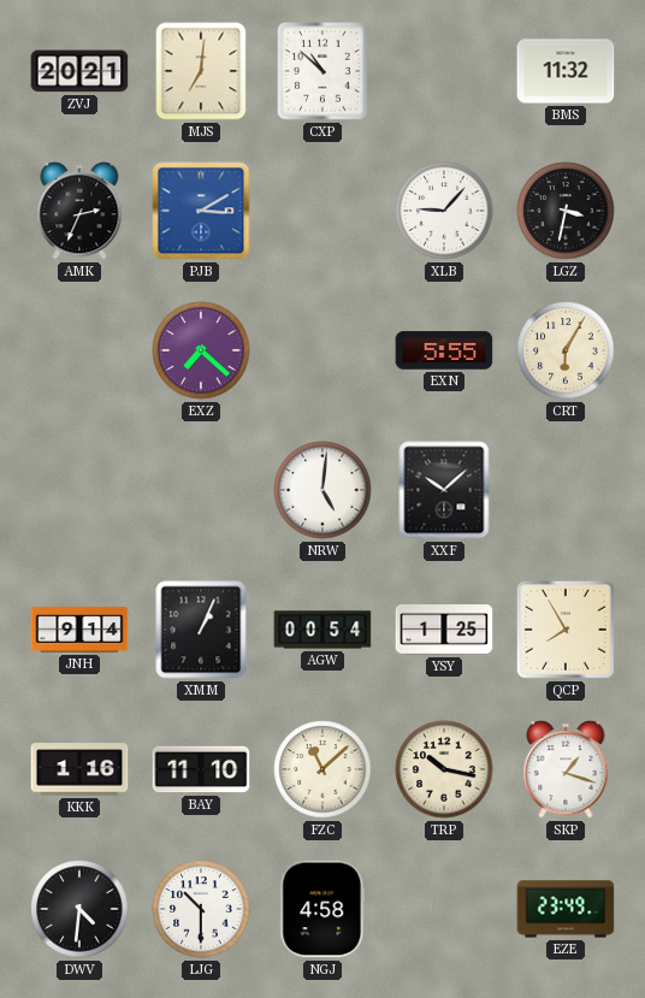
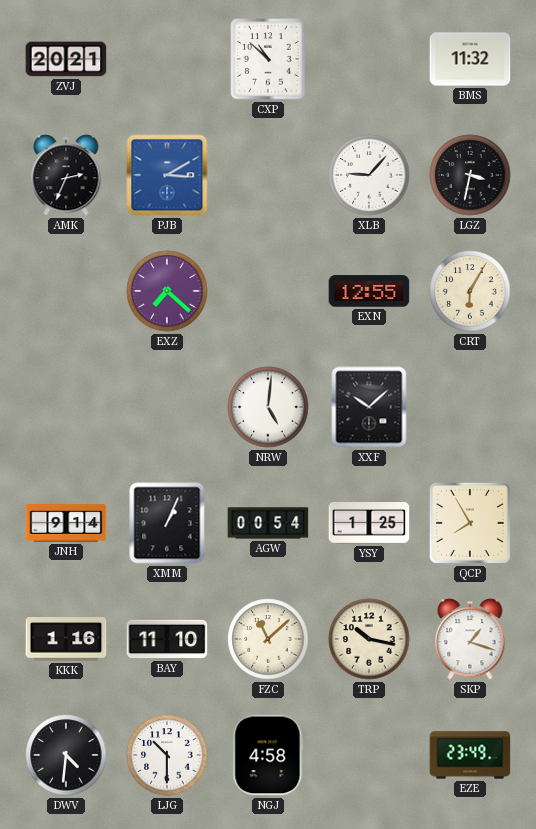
MJS: 7:01 -> none
EXN: 5:55 -> 12:55
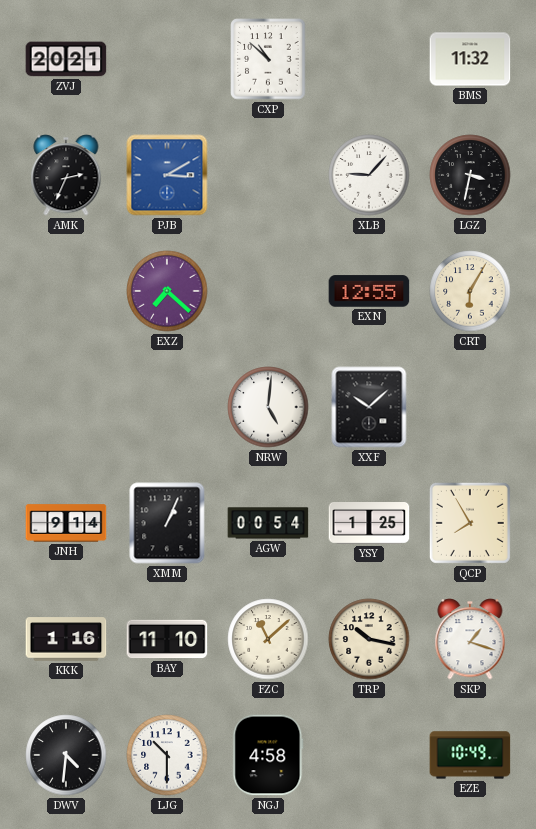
EZE: 23:49 -> 10:49
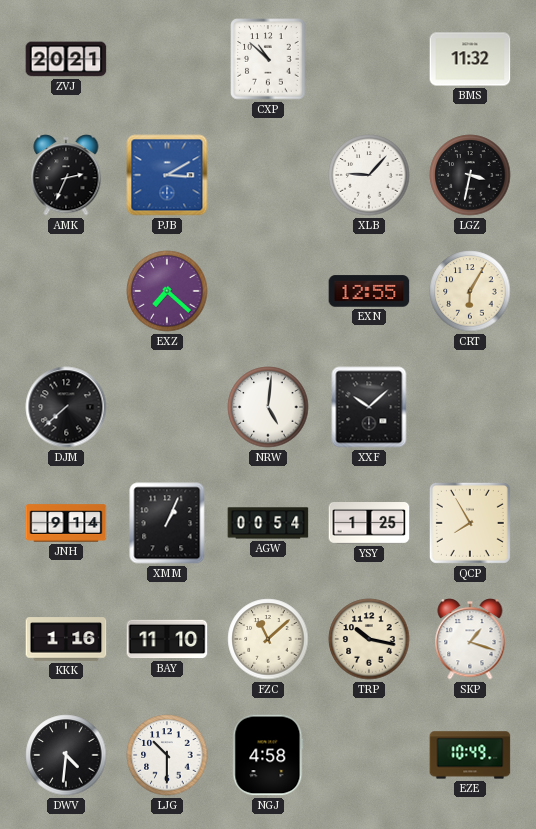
DJM: none -> 7:38
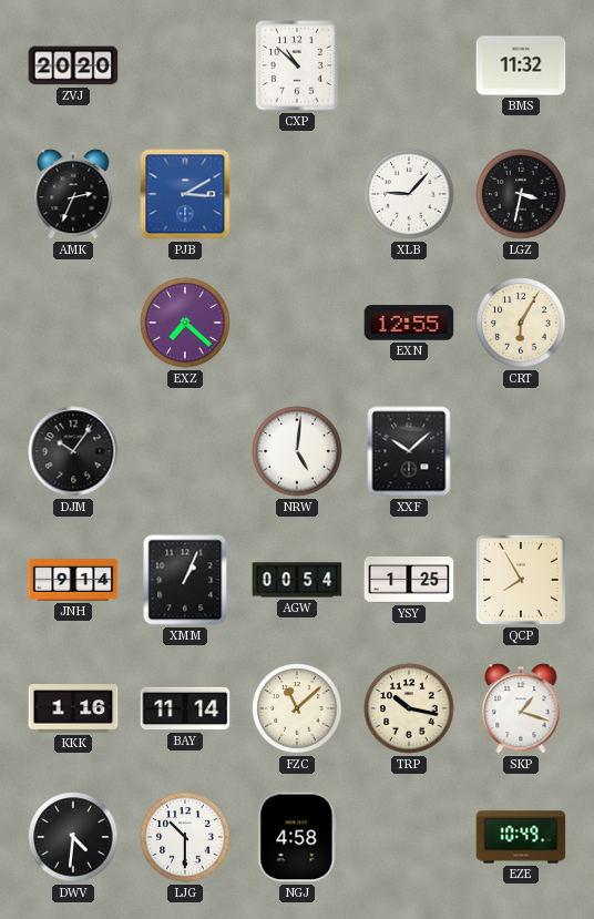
ZVJ: 20:21 -> 20:20
DJM: 7:38 -> 10:06
BAY: 11:10 -> 11:14
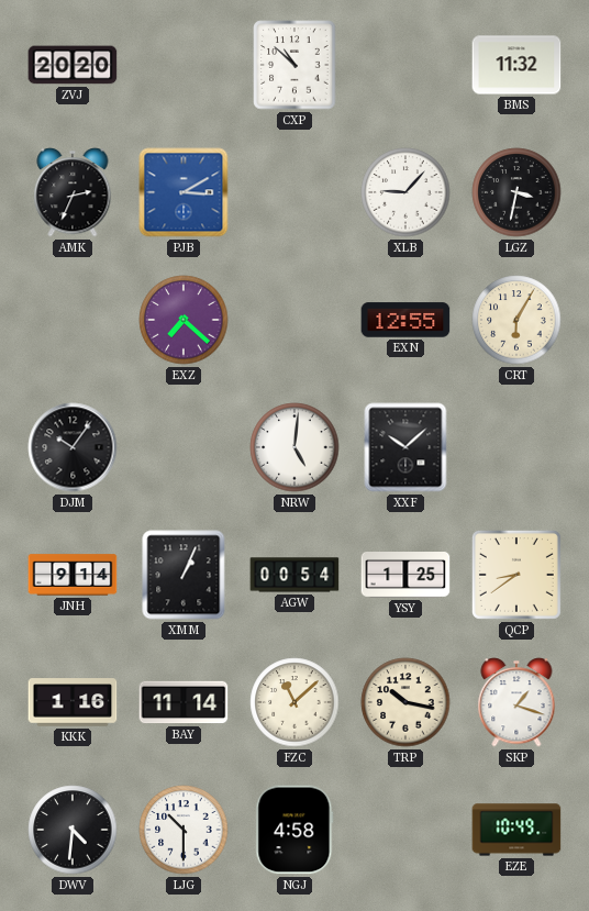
QCP: 7:55 -> 8:39
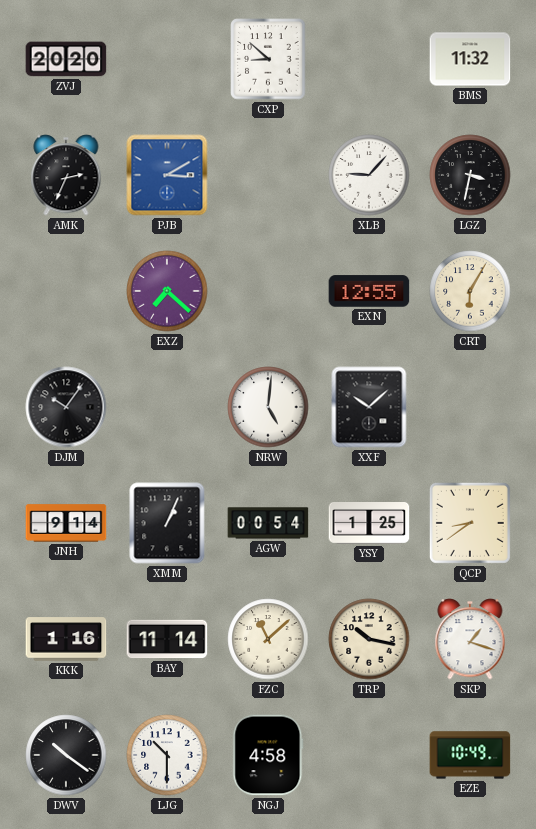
CXP: 10:52 -> 8:52
DWV: 4:31 -> 10:21
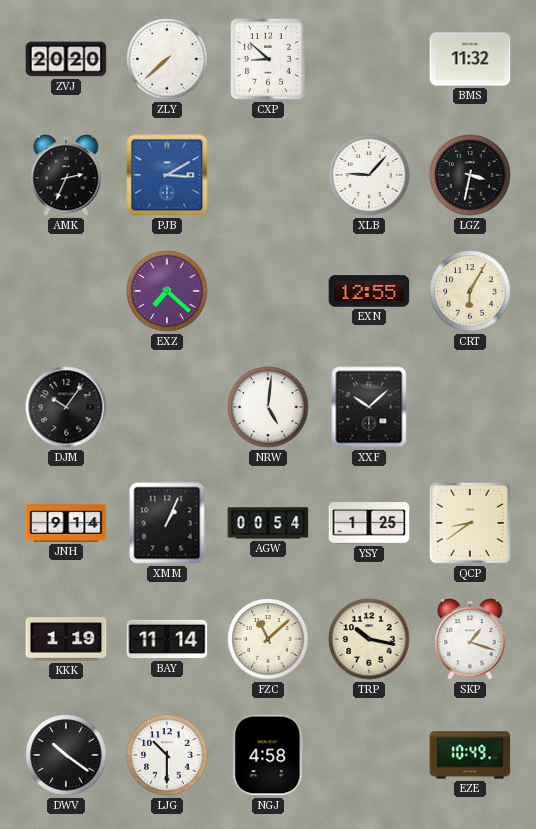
ZLY: none -> 7:38
KKK: 1:16 -> 1:19
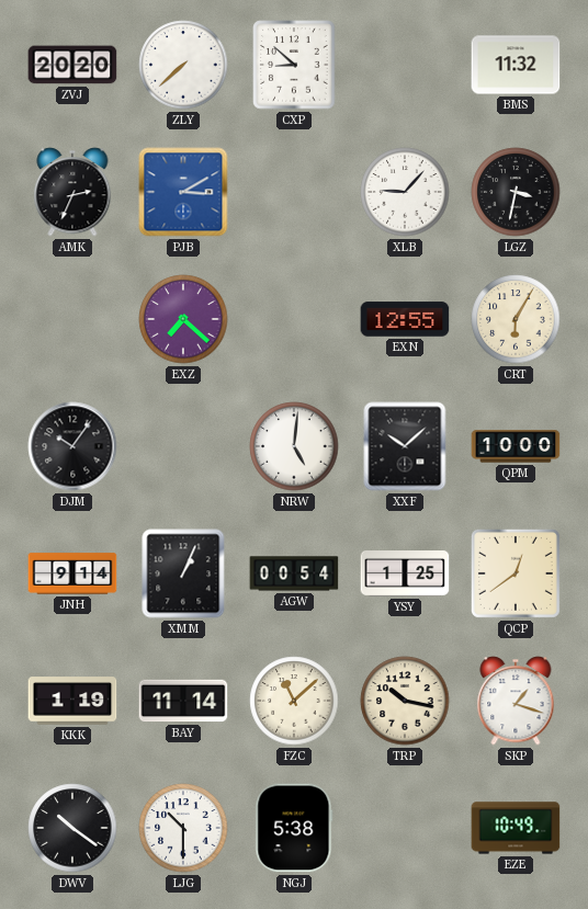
QPM: none -> 10:00
QCP: 8:39 -> 12:39
NGJ: 4:58 -> 5:38
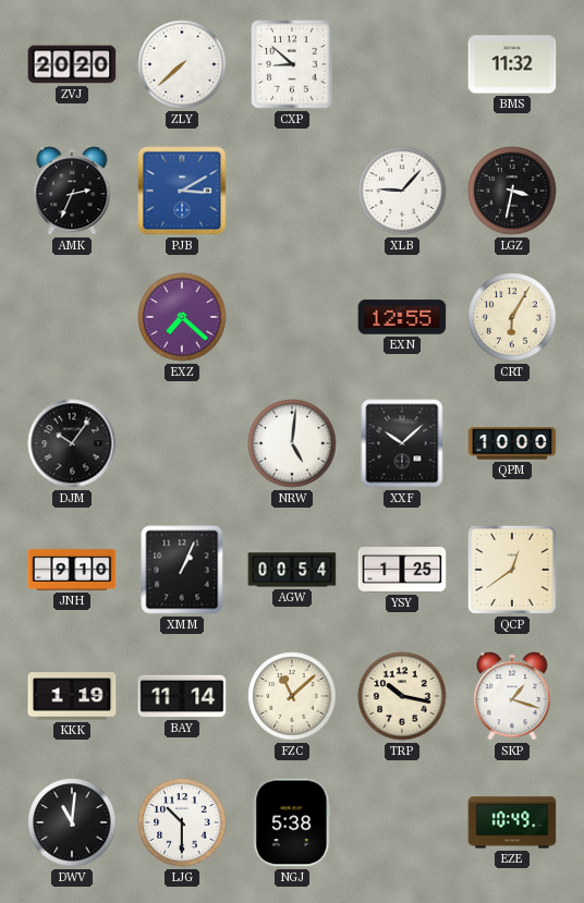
JNH: 9:14 -> 9:10
DWV: 10:21 -> 11:01
